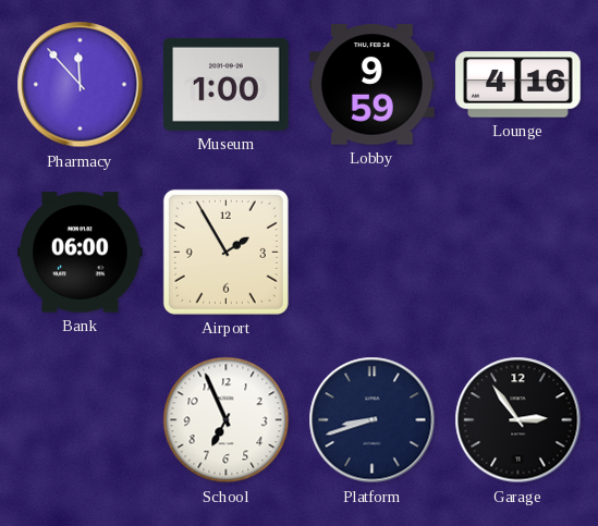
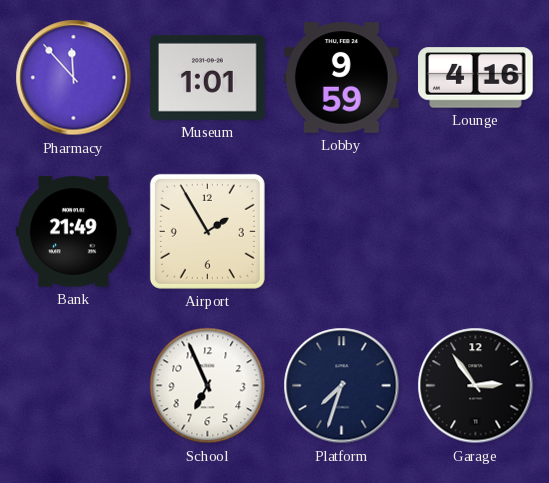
Museum: 1:00 -> 1:01
Bank: 06:00 -> 21:49
Platform: 8:42 -> 7:33
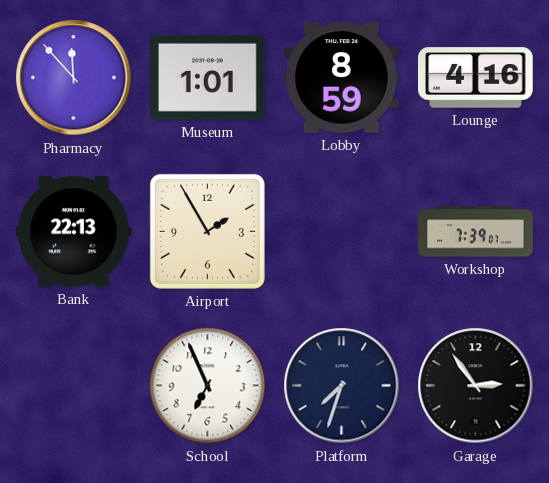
Lobby: 9:59 -> 8:59
Bank: 21:49 -> 22:13
Workshop: none -> 7:39
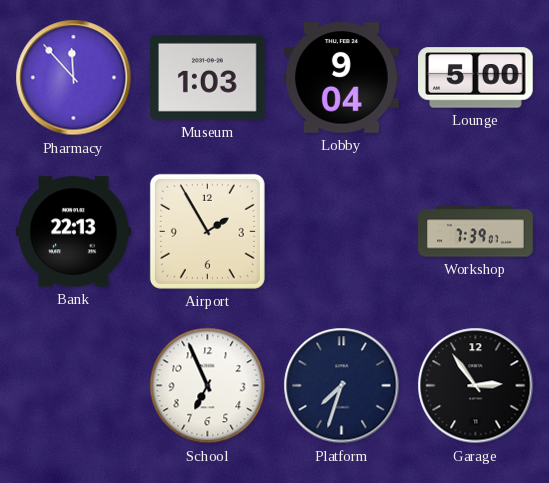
Museum: 1:01 -> 1:03
Lobby: 8:59 -> 9:04
Lounge: 4:16 -> 5:00
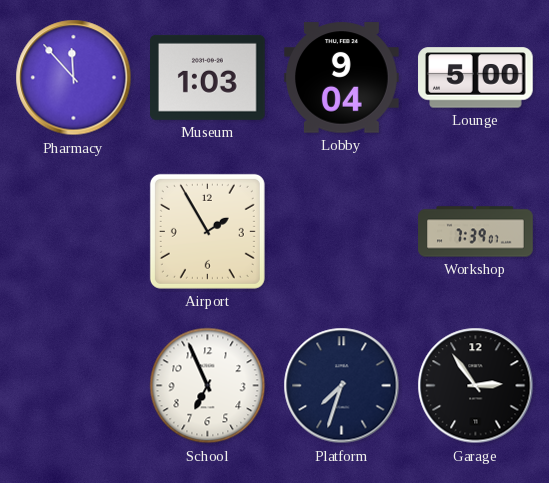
Bank: 22:13 -> none
